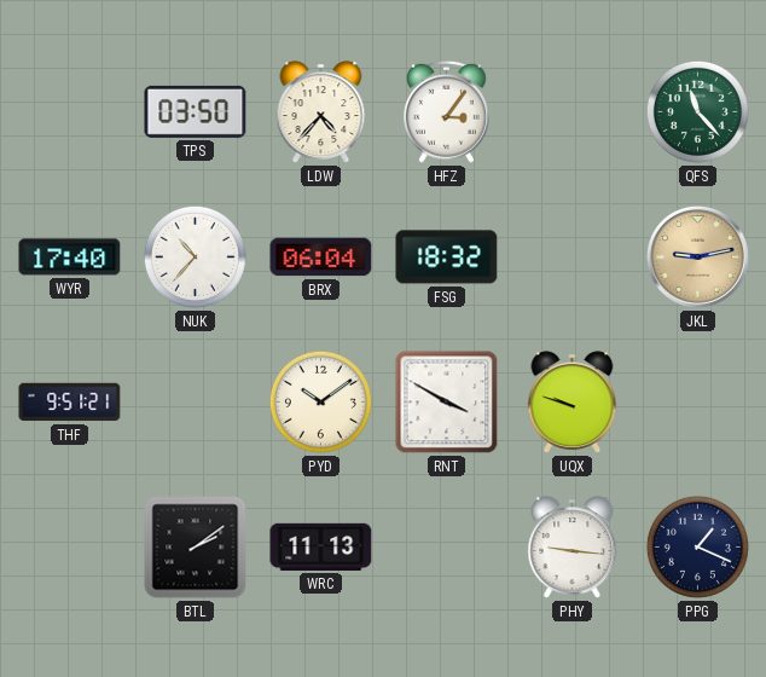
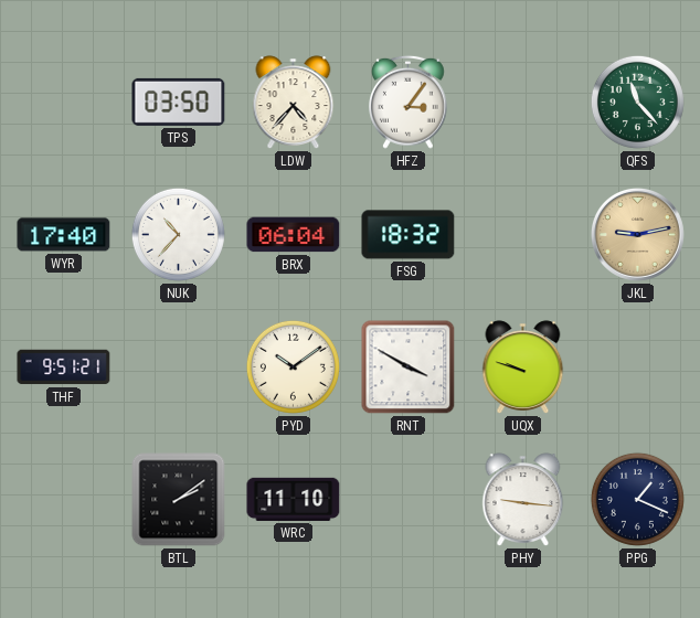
WRC: 11:13 -> 11:10
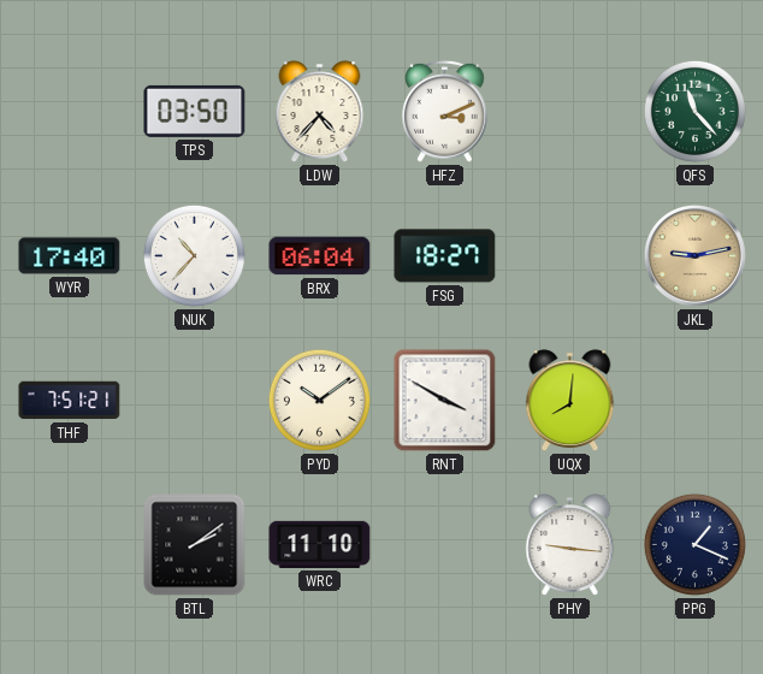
HFZ: 3:06 -> 3:11
FSG: 18:32 -> 18:27
THF: 9:51 -> 7:51
UQX: 9:48 -> 8:01
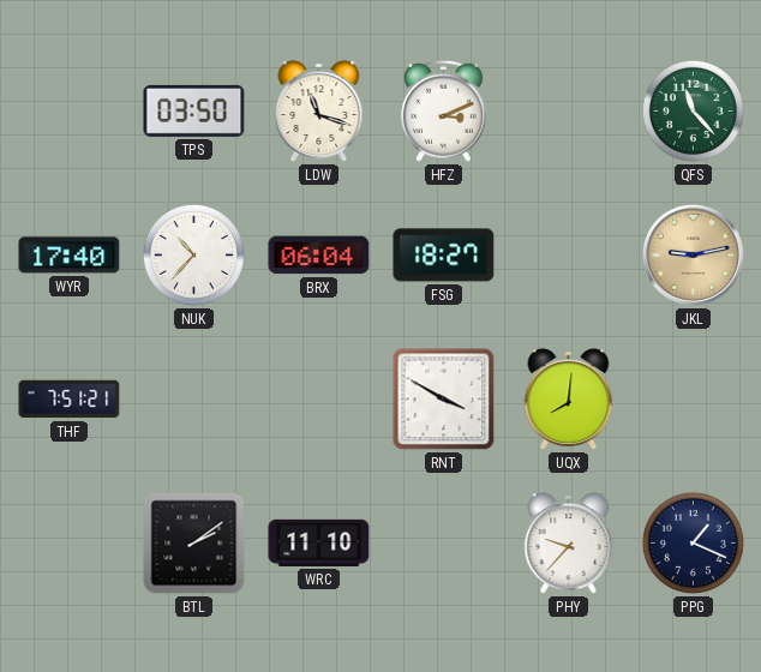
LDW: 4:37 -> 11:18
PYD: 10:09 -> none
PHY: 9:16 -> 9:37
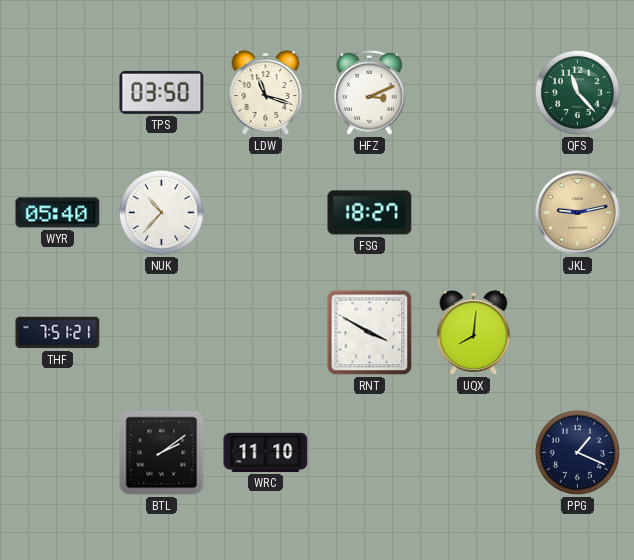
WYR: 17:40 -> 05:40
BRX: 06:04 -> none
PHY: 9:37 -> none
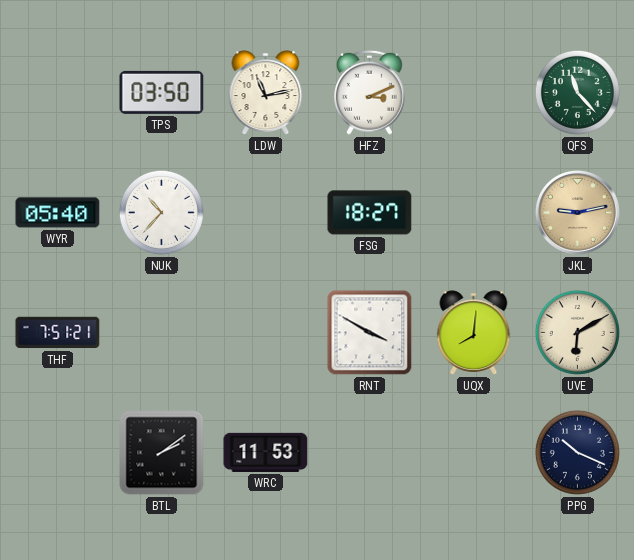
LDW: 11:18 -> 11:13
UVE: none -> 6:10
WRC: 11:10 -> 11:53
PPG: 1:19 -> 10:19
